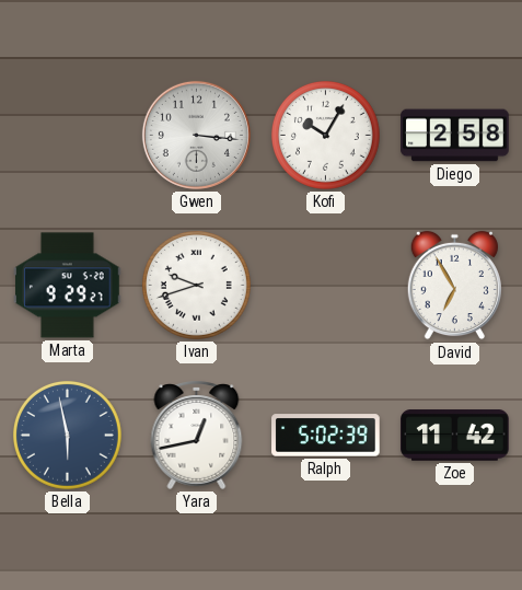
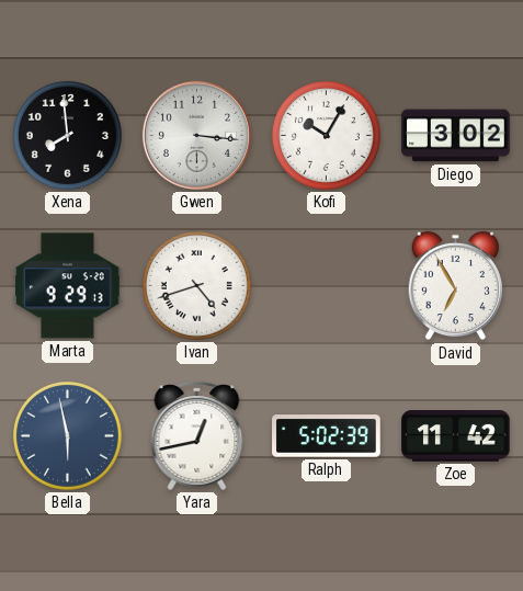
Xena: none -> 7:59
Diego: 2:58 -> 3:02
Marta: 9:29:27 -> 9:29:13
Ivan: 9:42 -> 4:42
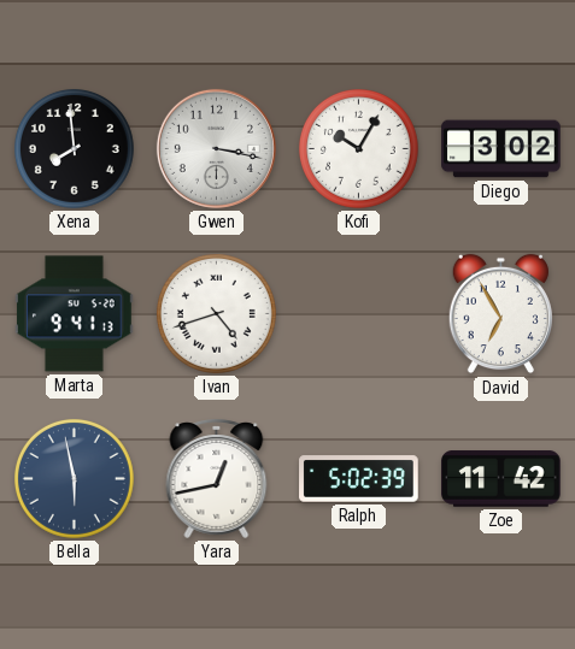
Gwen: 3:16 -> 3:17
Marta: 9:29 -> 9:41
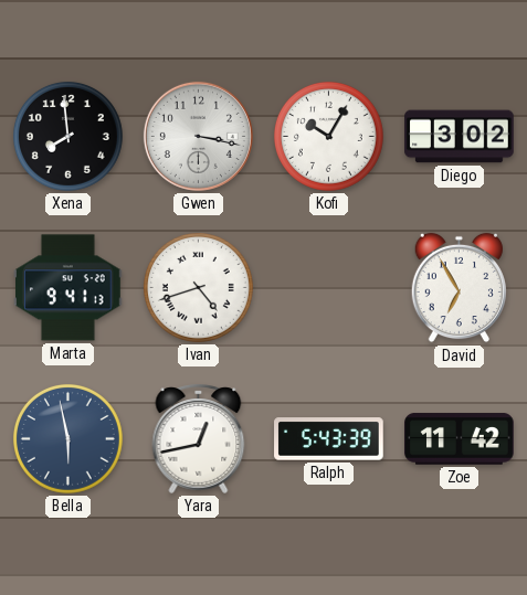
Ralph: 5:02 -> 5:43
